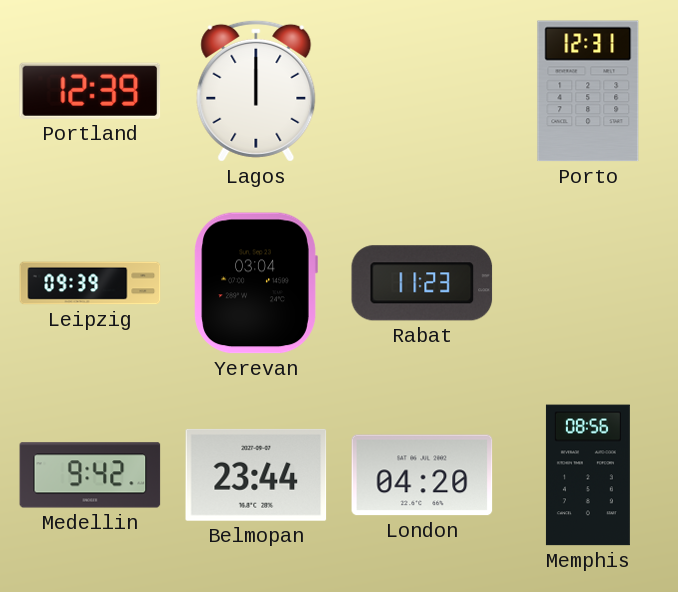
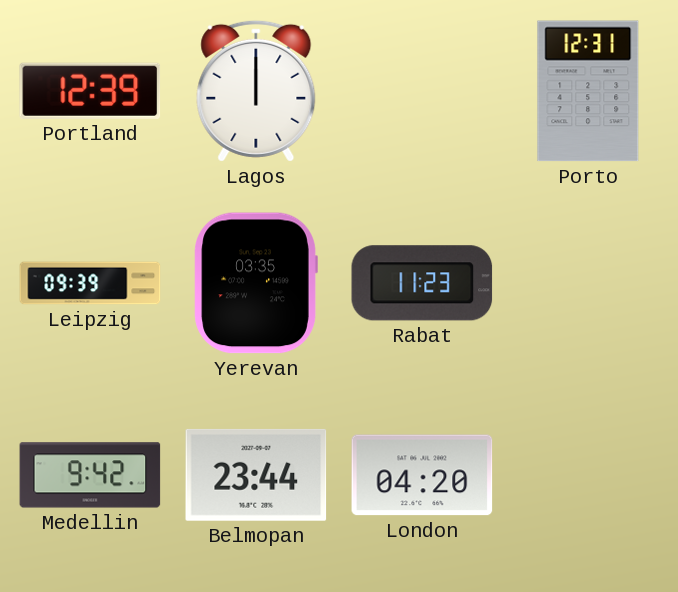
Yerevan: 03:04 -> 03:35
Memphis: 08:56 -> none
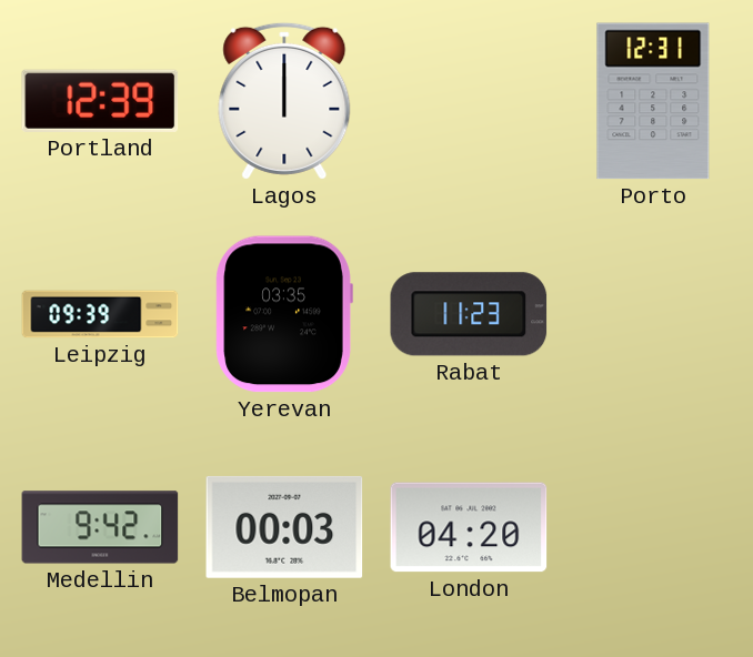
Belmopan: 23:44 -> 00:03
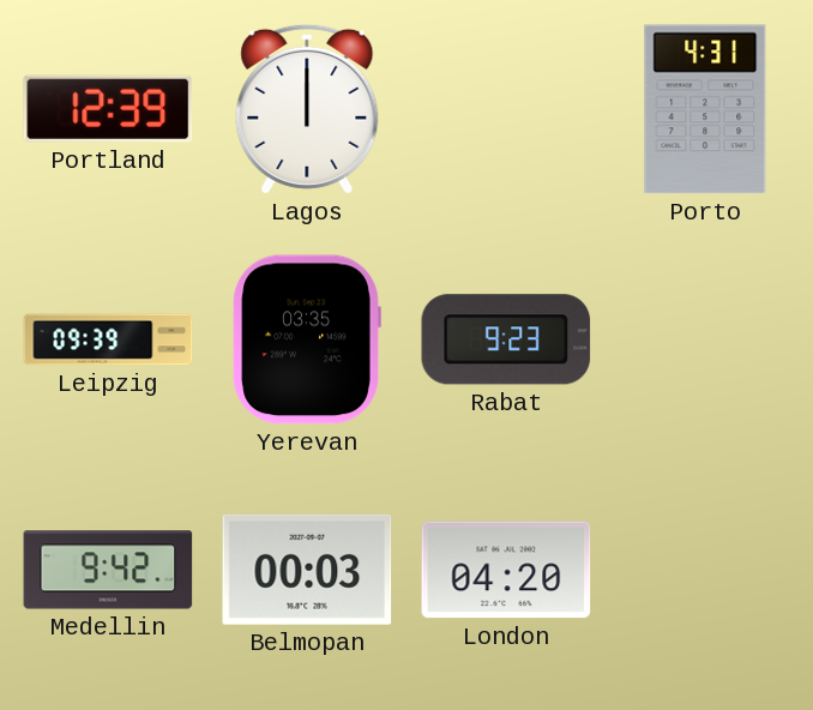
Porto: 12:31 -> 4:31
Rabat: 11:23 -> 9:23
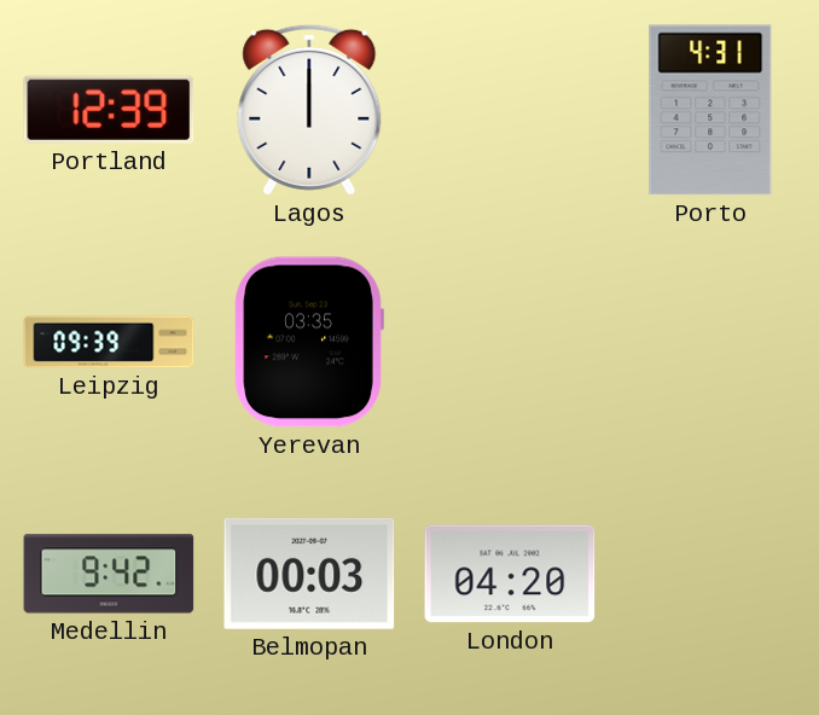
Rabat: 9:23 -> none
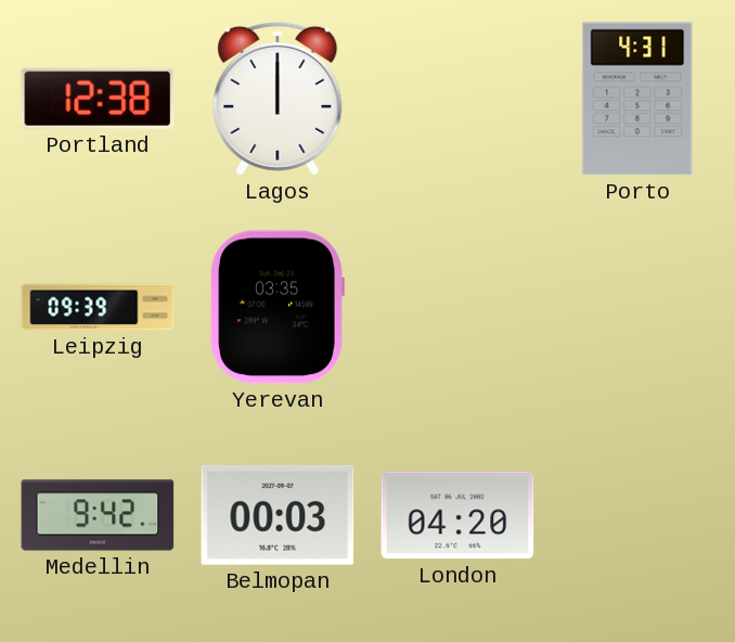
Portland: 12:39 -> 12:38
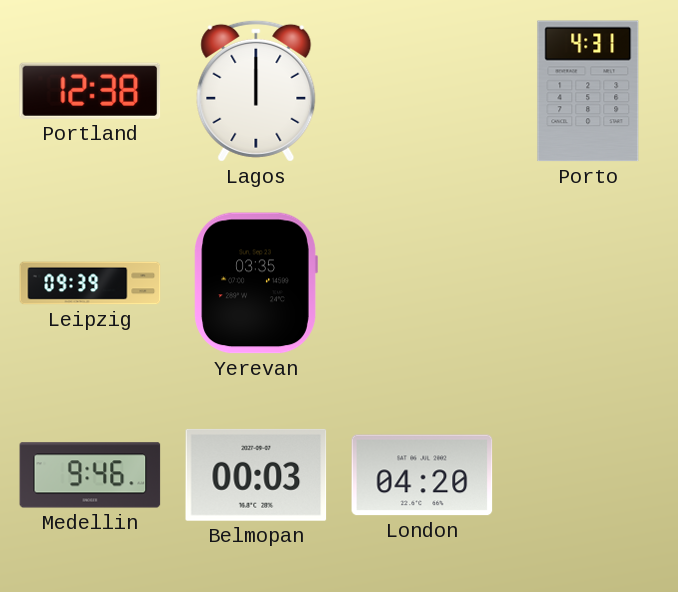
Medellin: 9:42 -> 9:46
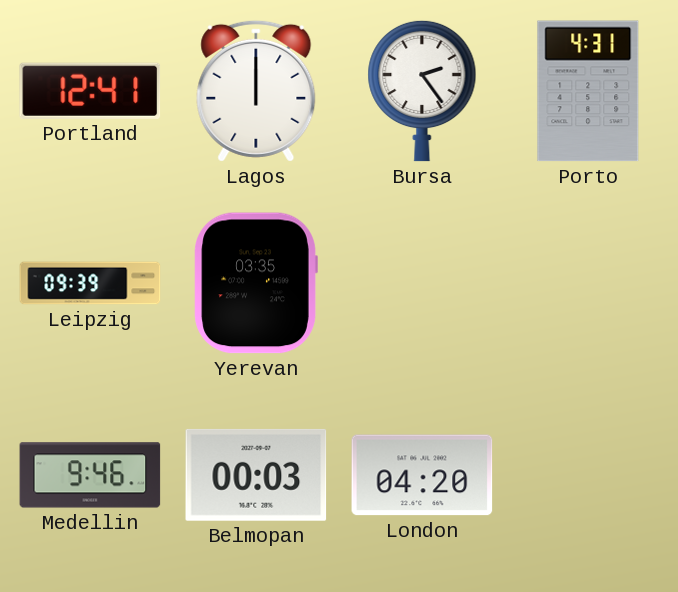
Portland: 12:38 -> 12:41
Bursa: none -> 2:24
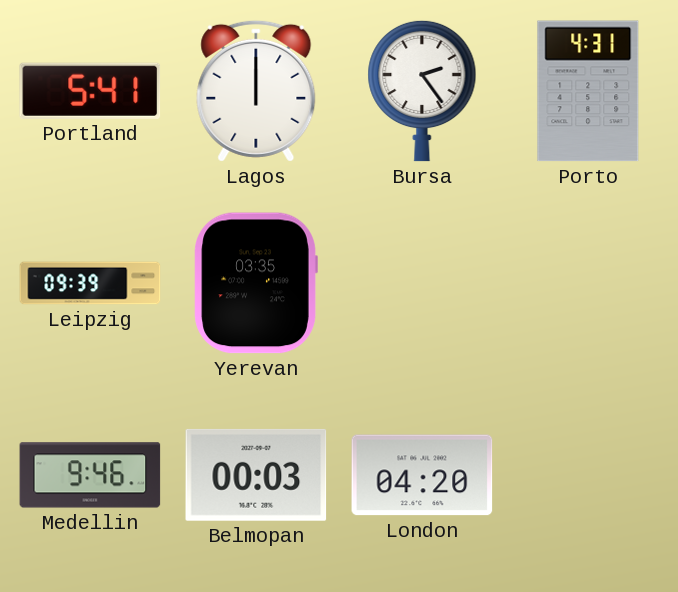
Portland: 12:41 -> 5:41
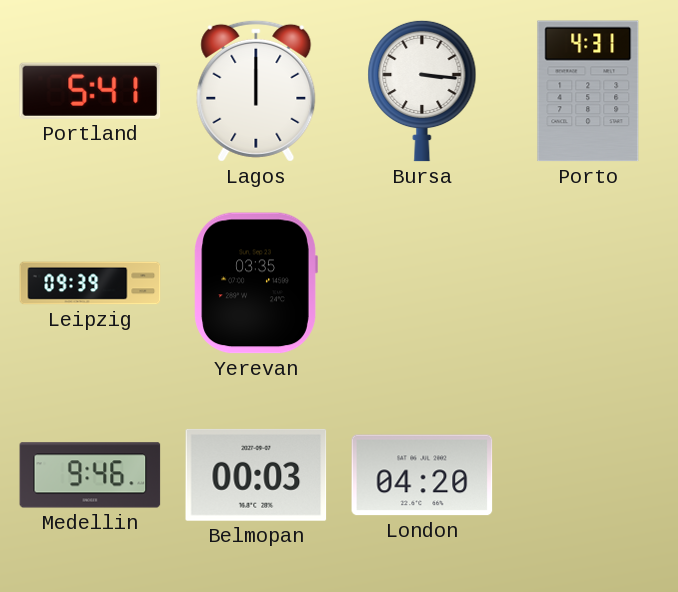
Bursa: 2:24 -> 3:16
